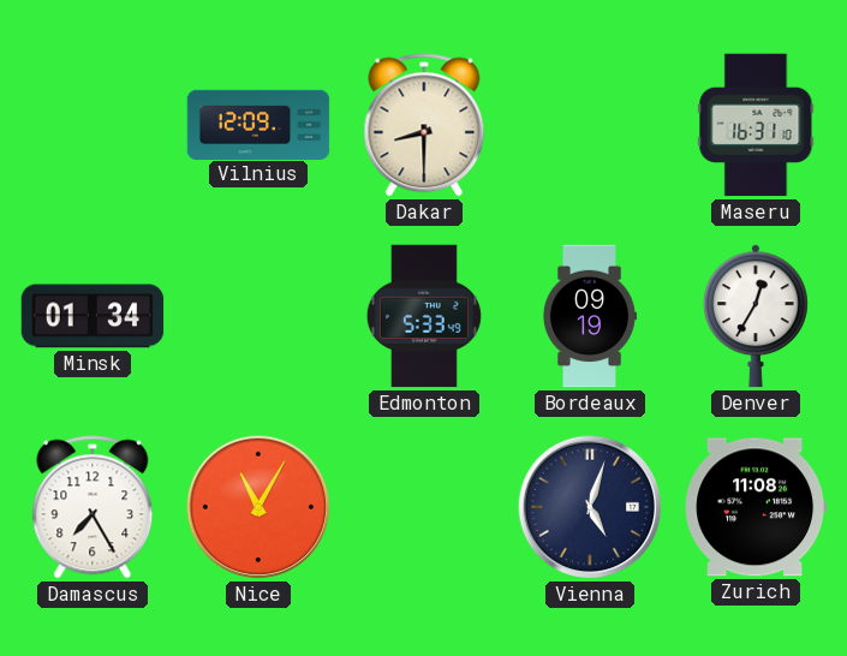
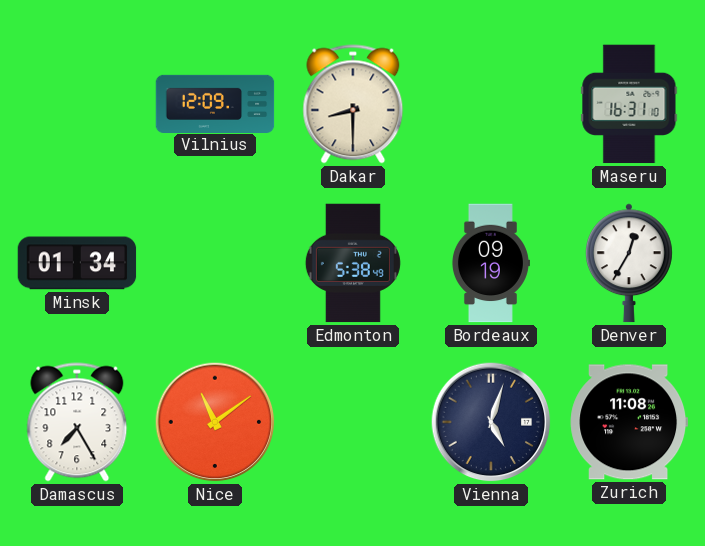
Edmonton: 5:33 -> 5:38
Nice: 11:05 -> 11:09
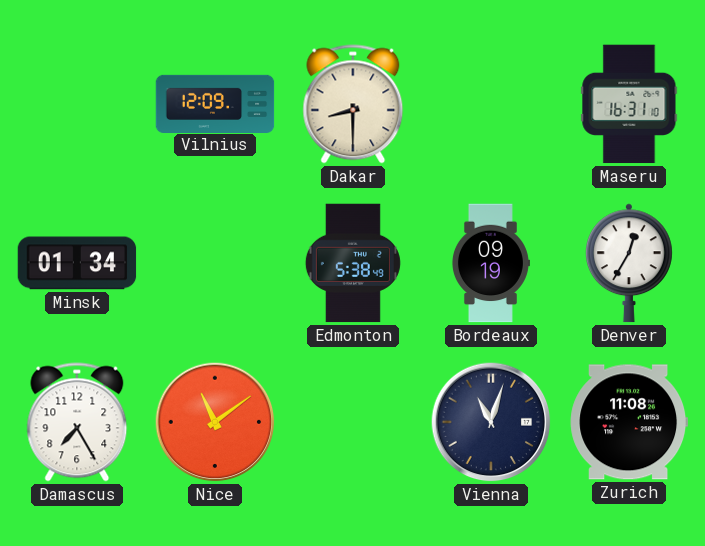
Vienna: 5:03 -> 11:03
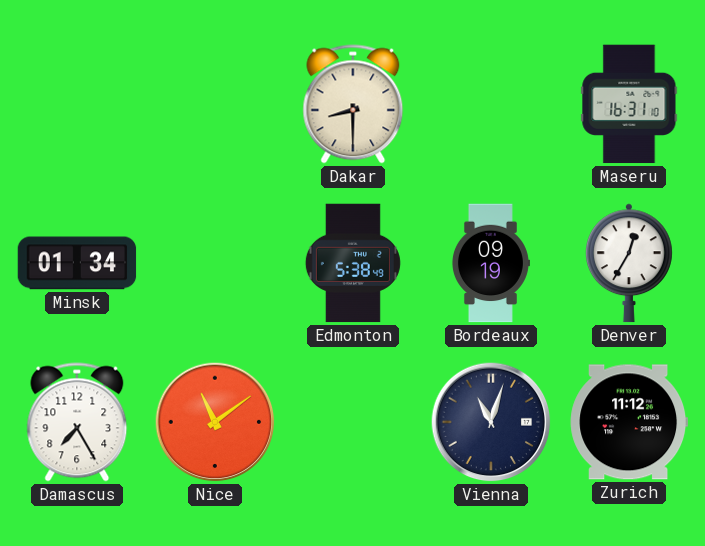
Vilnius: 12:09 -> none
Zurich: 11:08 -> 11:12
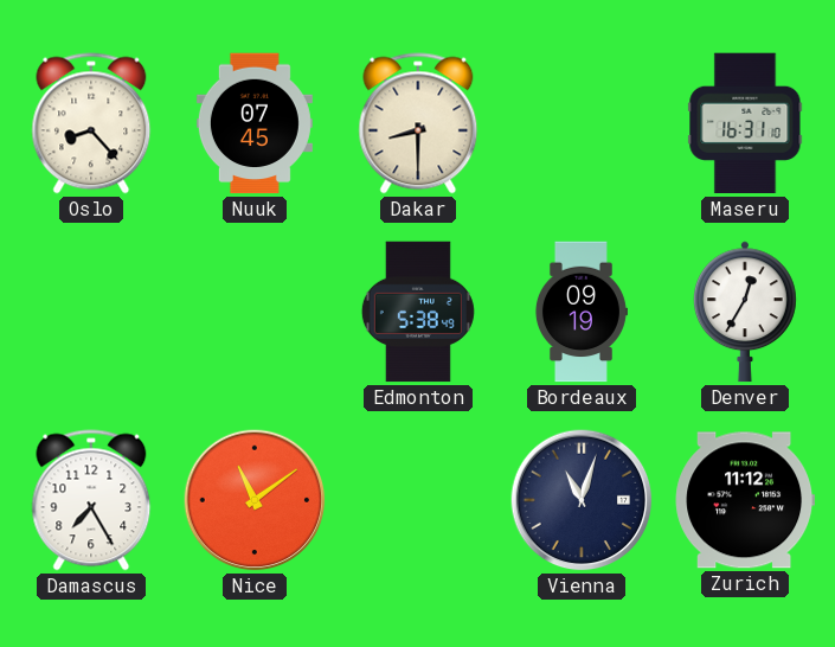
Oslo: none -> 8:23
Nuuk: none -> 07:45
Minsk: 01:34 -> none
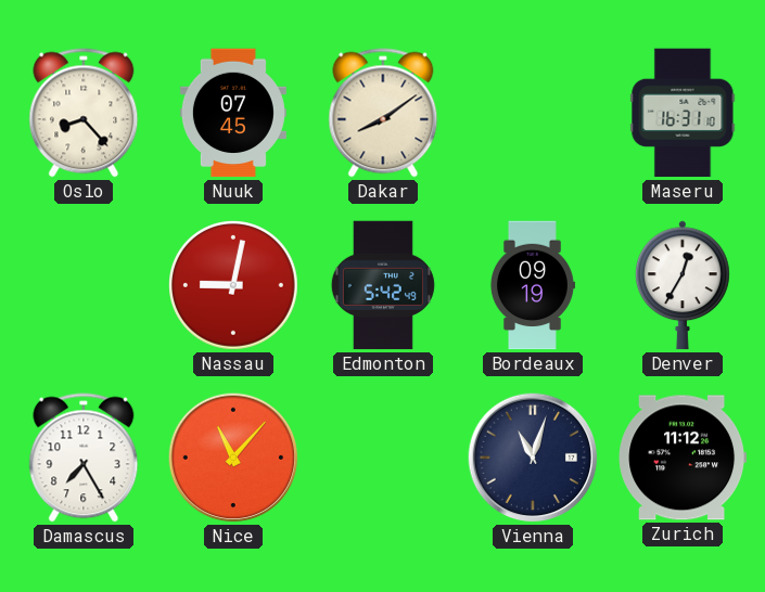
Dakar: 8:30 -> 8:09
Nassau: none -> 9:02
Edmonton: 5:38 -> 5:42
Nice: 11:09 -> 11:07
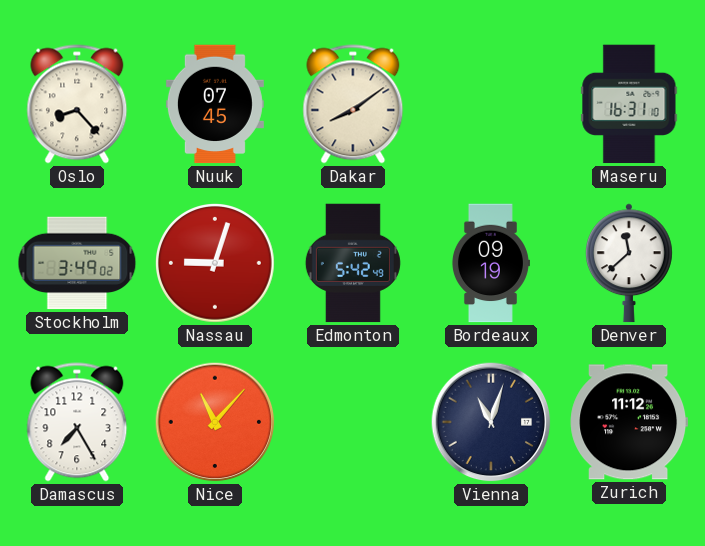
Stockholm: none -> 3:49
Nassau: 9:02 -> 9:03
Denver: 12:35 -> 11:38
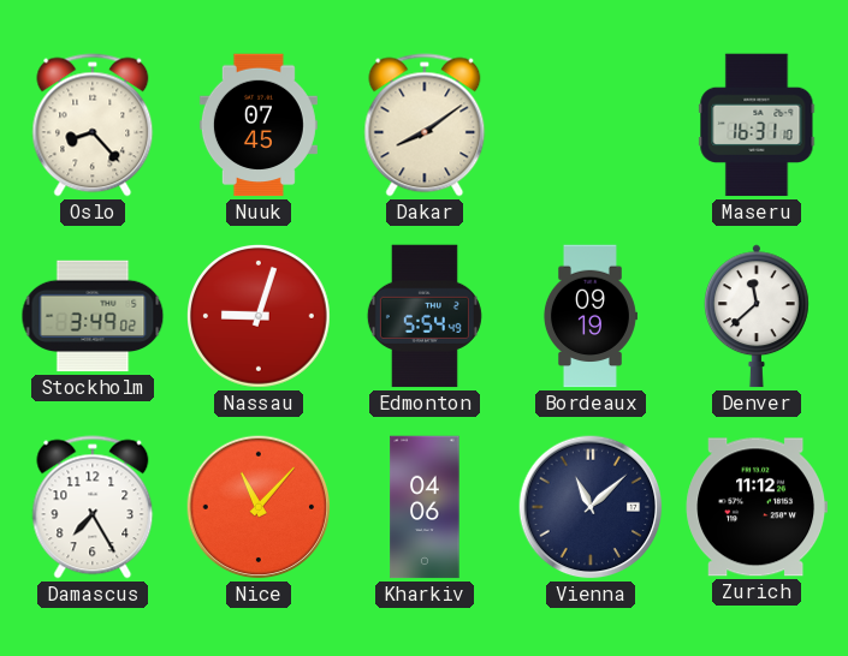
Edmonton: 5:42 -> 5:54
Kharkiv: none -> 04:06
Vienna: 11:03 -> 11:08
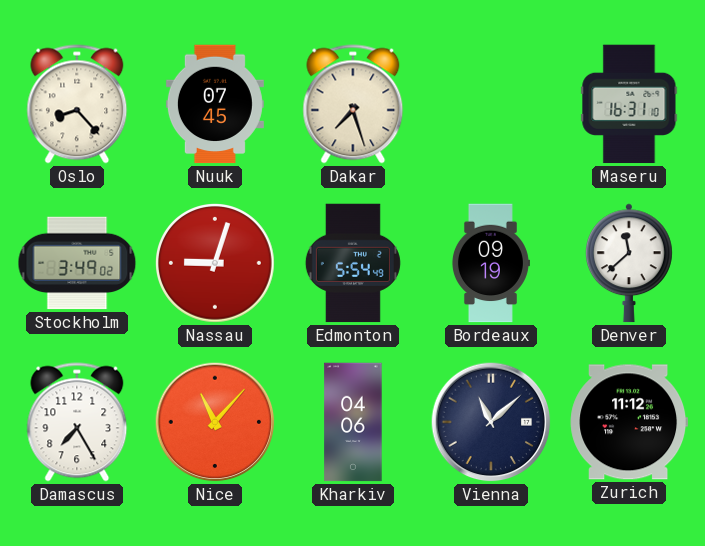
Dakar: 8:09 -> 7:27
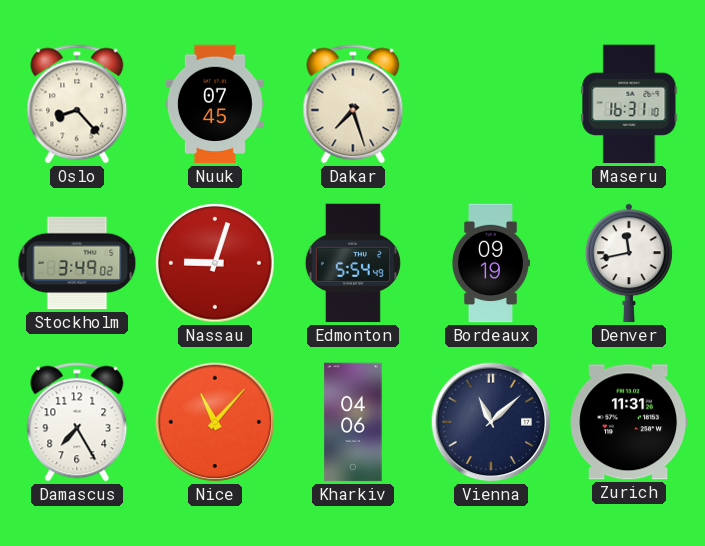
Denver: 11:38 -> 11:43
Zurich: 11:12 -> 11:31
